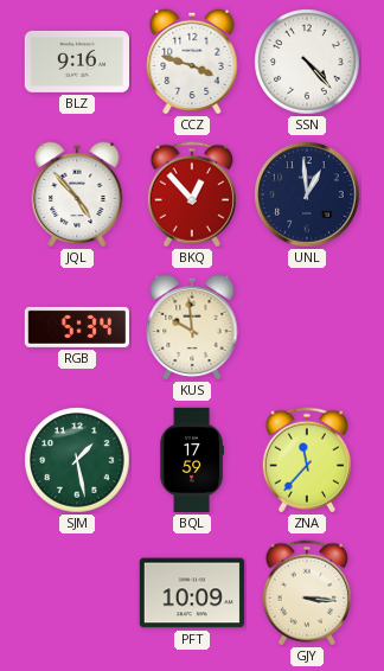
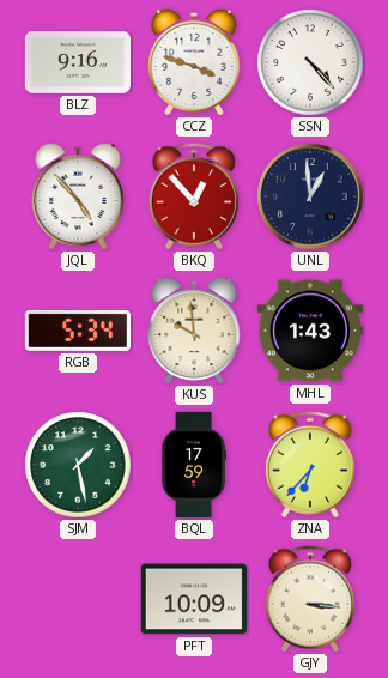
MHL: none -> 1:43
ZNA: 11:37 -> 6:37
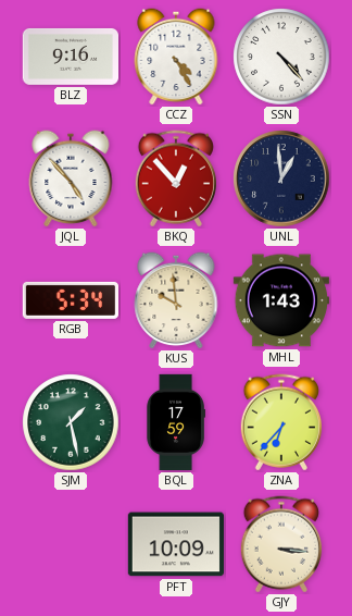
CCZ: 3:48 -> 4:25
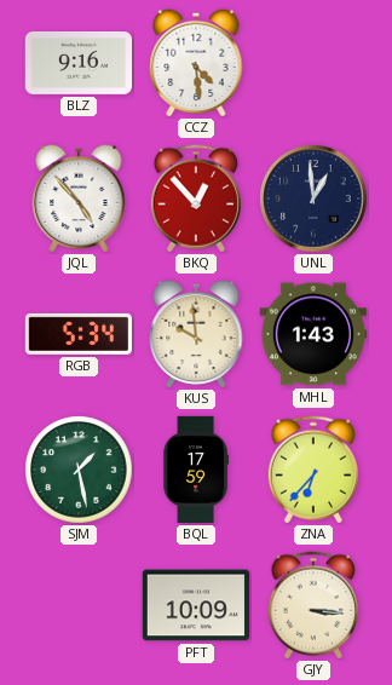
CCZ: 4:25 -> 4:29
SSN: 4:23 -> none
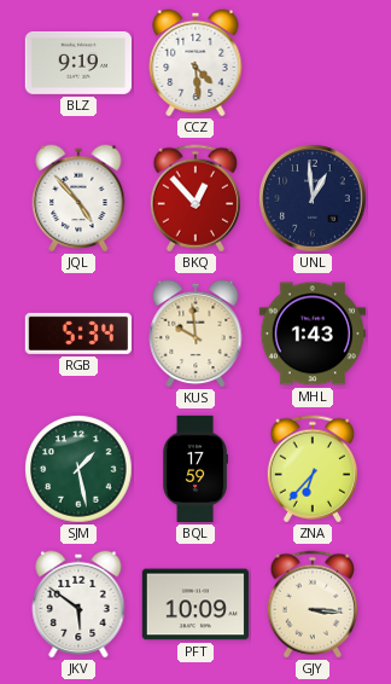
BLZ: 9:16 -> 9:19
JKV: none -> 5:51
